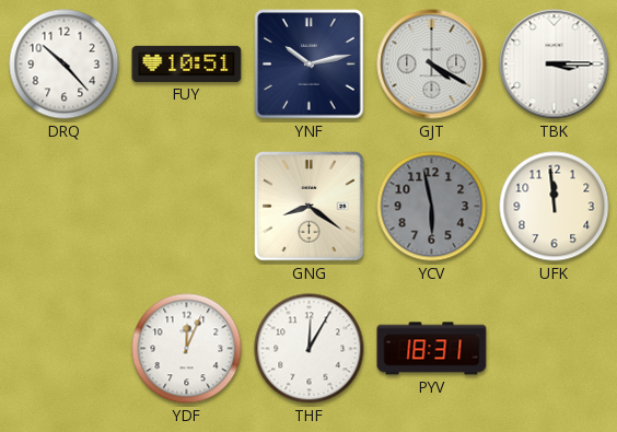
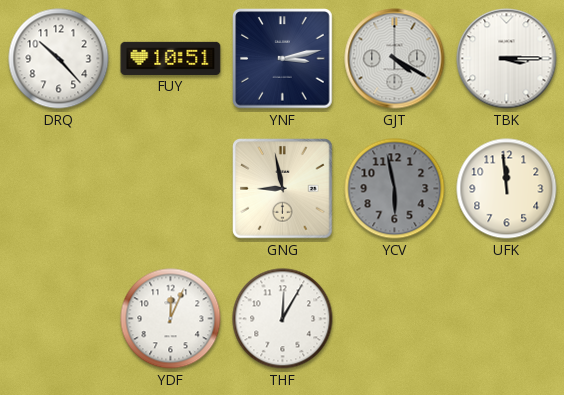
YNF: 10:13 -> 3:13
GNG: 8:21 -> 8:58
PYV: 18:31 -> none
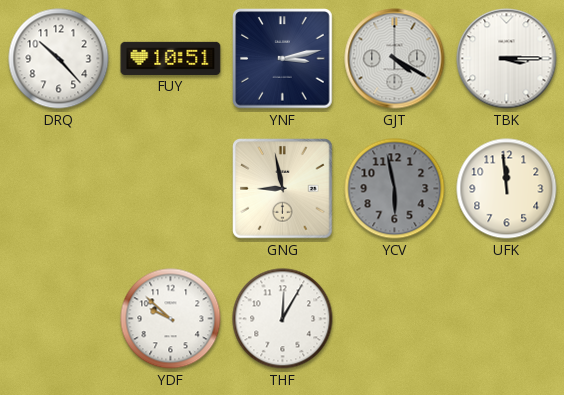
YDF: 12:04 -> 9:52
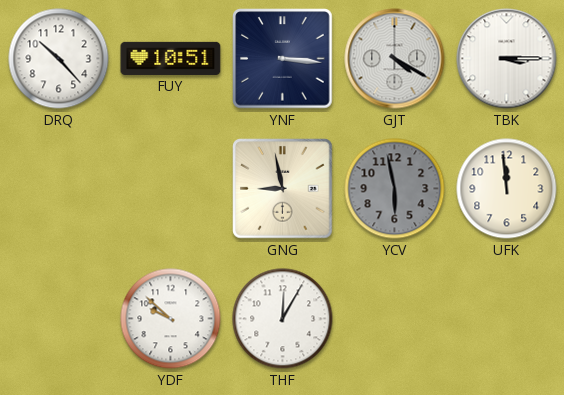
YNF: 3:13 -> 3:16
